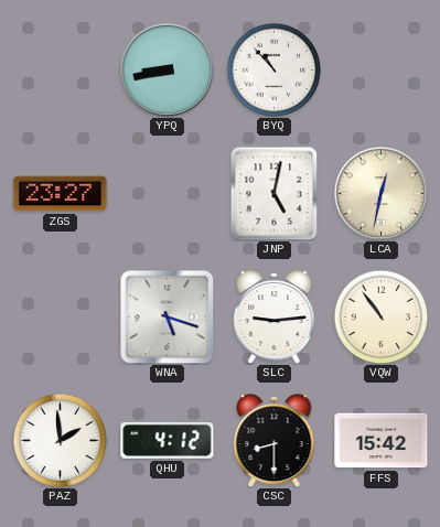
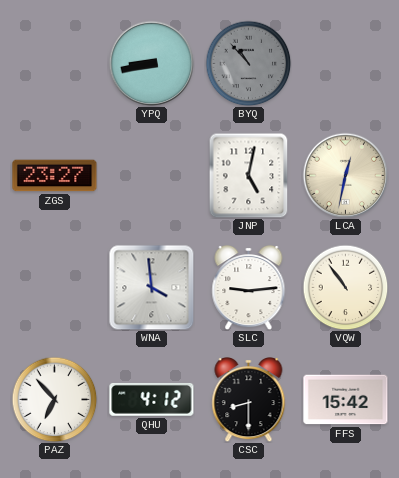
BYQ dial: white -> grey
WNA: 5:18 -> 3:59
PAZ: 1:59 -> 6:53
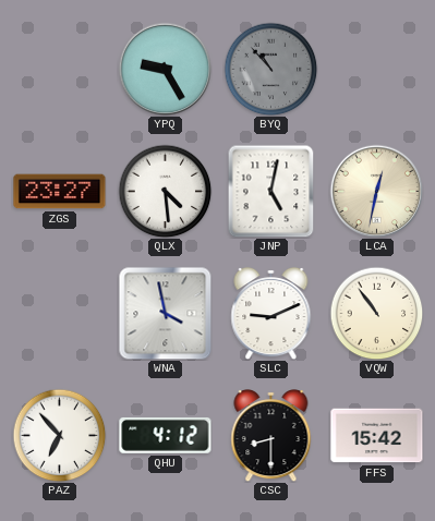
YPQ: 8:43 -> 9:25
QLX: none -> 4:29
WNA: 3:59 -> 3:58
SLC: 9:14 -> 9:11
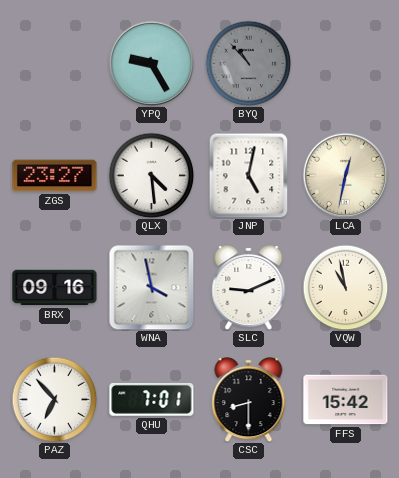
BRX: none -> 09:16
VQW: 10:54 -> 10:58
QHU: 4:12 -> 7:01
